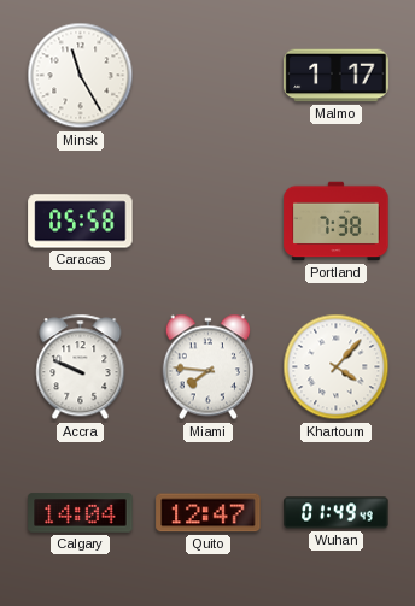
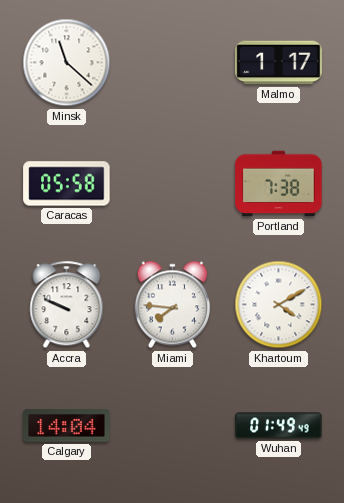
Minsk: 11:25 -> 11:22
Khartoum: 4:07 -> 4:10
Quito: 12:47 -> none
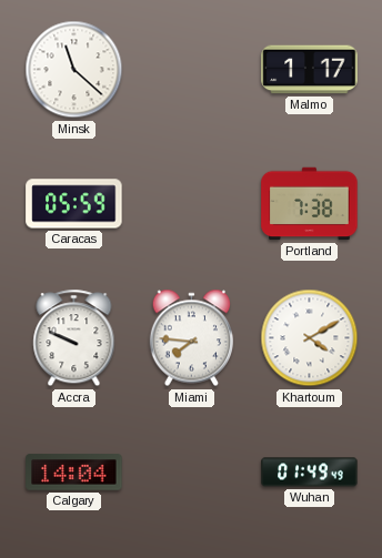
Caracas: 05:58 -> 05:59
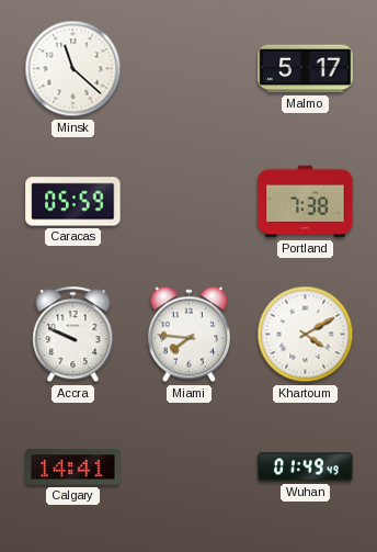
Malmo: 1:17 -> 5:17
Calgary: 14:04 -> 14:41
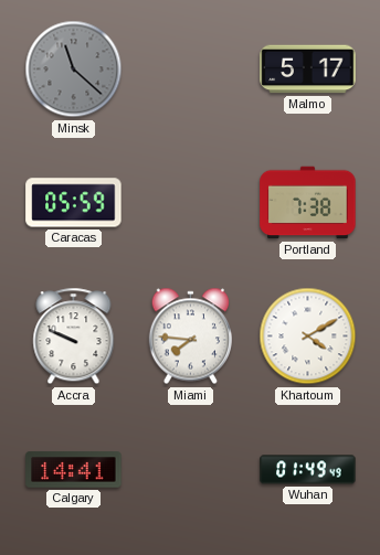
Minsk dial: white -> grey
